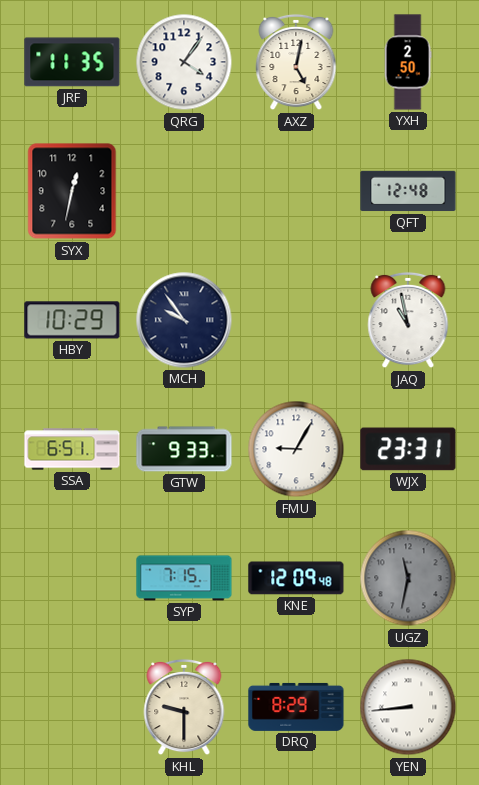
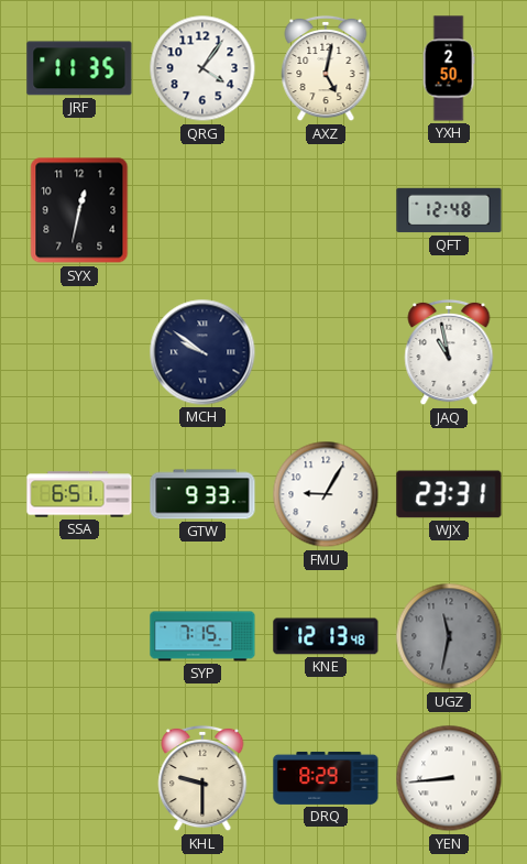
HBY: 10:29 -> none
MCH: 9:54 -> 9:51
KNE: 12:09 -> 12:13
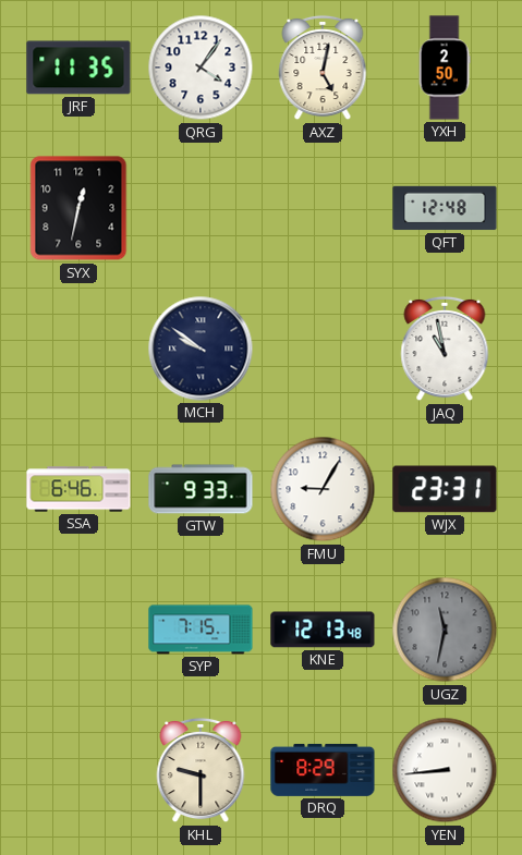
SSA: 6:51 -> 6:46
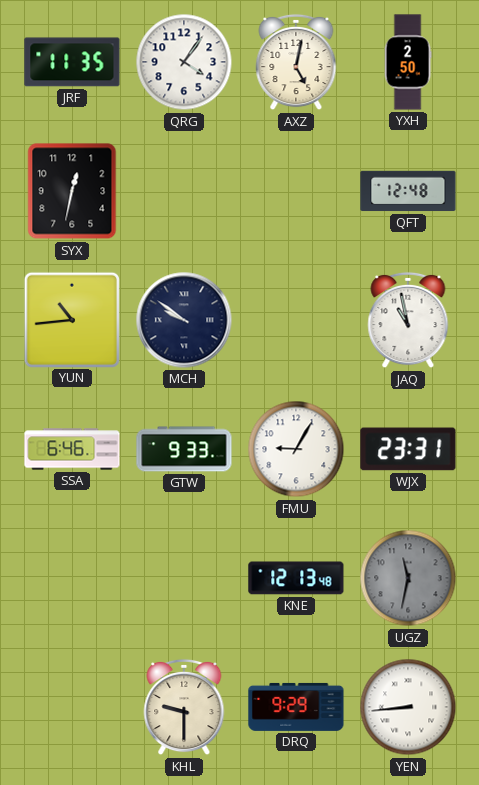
YUN: none -> 10:44
SYP: 7:15 -> none
DRQ: 8:29 -> 9:29
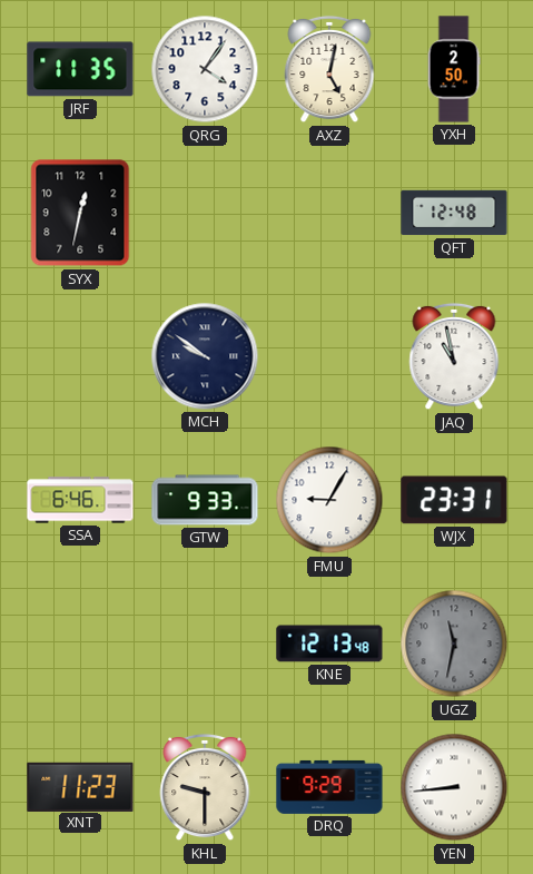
YUN: 10:44 -> none
XNT: none -> 11:23
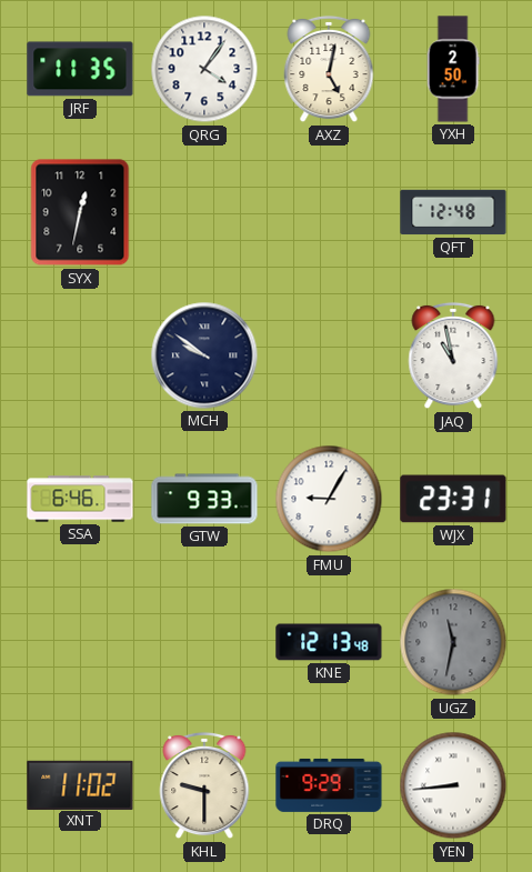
XNT: 11:23 -> 11:02
